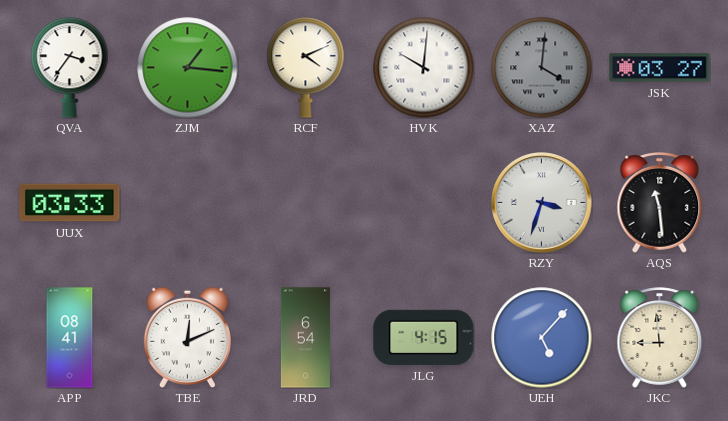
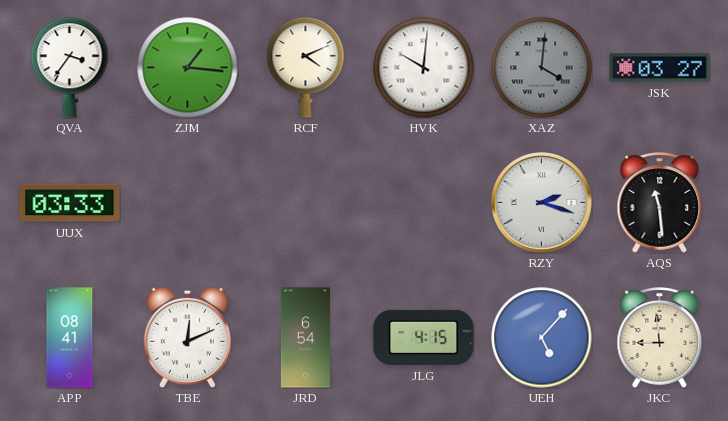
RZY: 3:33 -> 2:18
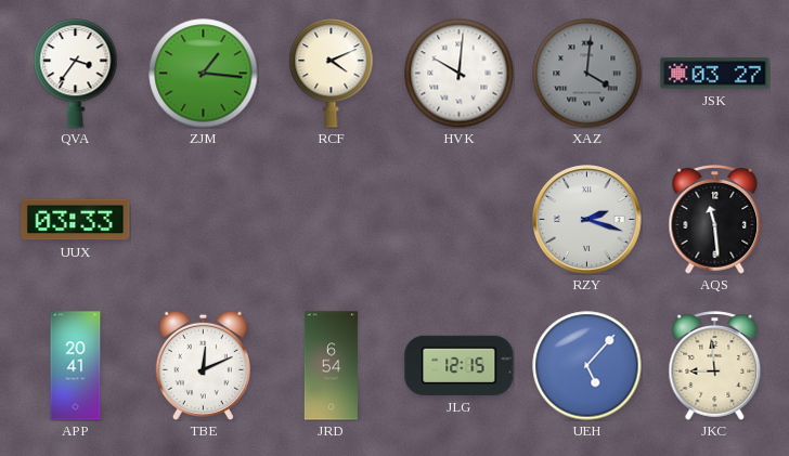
APP: 08:41 -> 20:41
JLG: 4:15 -> 12:15
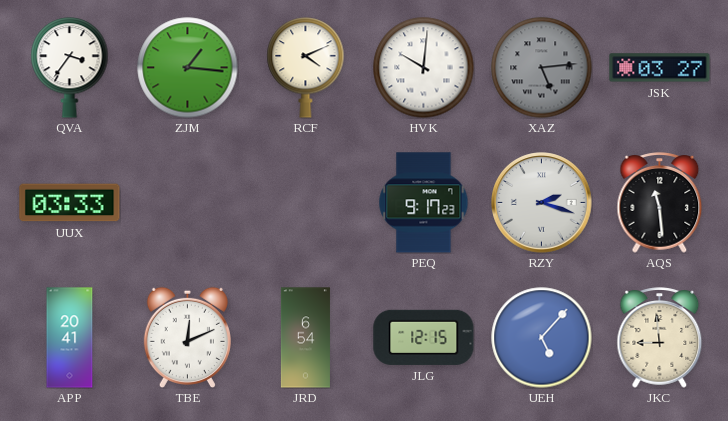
XAZ: 4:01 -> 5:14
PEQ: none -> 9:17
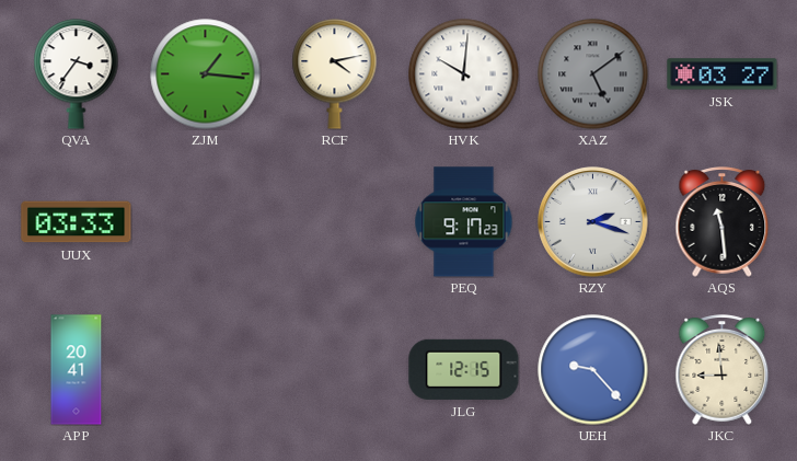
RCF: 4:11 -> 4:13
XAZ: 5:14 -> 5:09
TBE: 12:11 -> none
JRD: 6:54 -> none
UEH: 5:07 -> 9:23
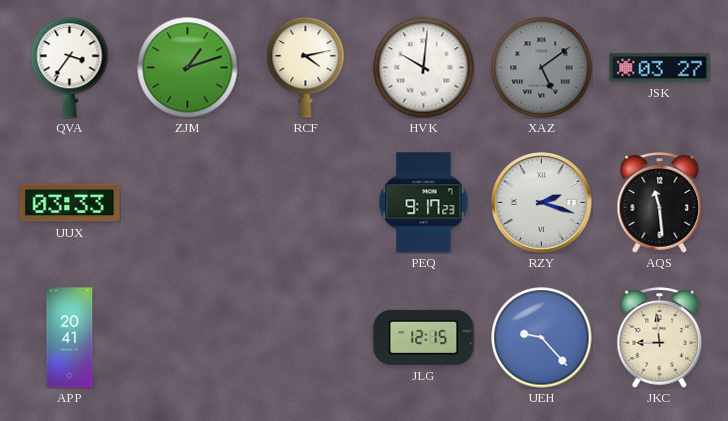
ZJM: 1:16 -> 1:12
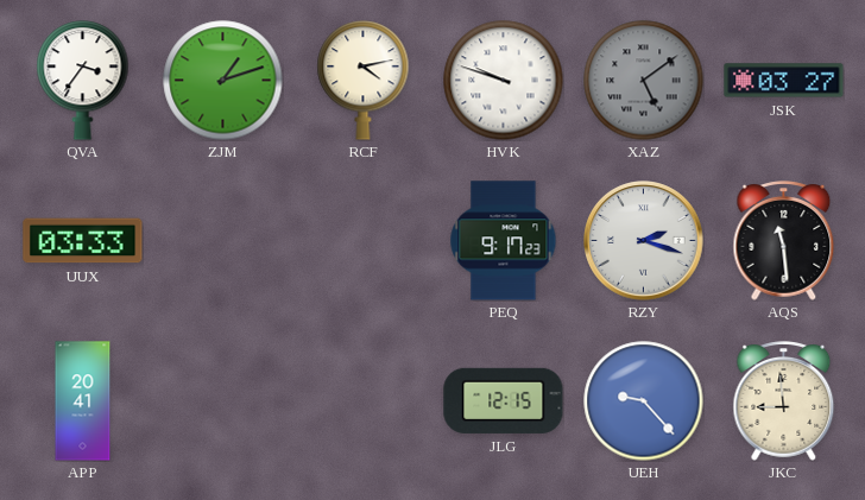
HVK: 10:01 -> 9:48
